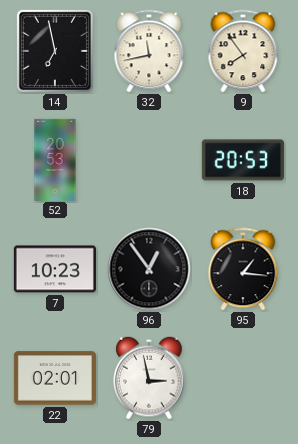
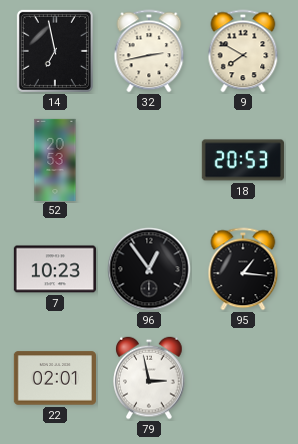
32: 11:43 -> 2:43
9: 7:54 -> 7:50
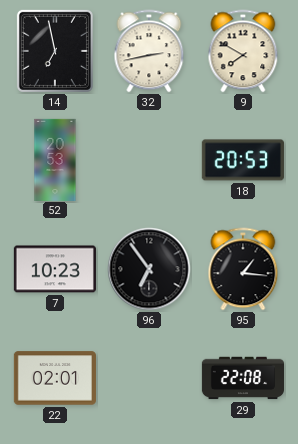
96: 12:54 -> 6:54
79: 2:58 -> none
29: none -> 22:08
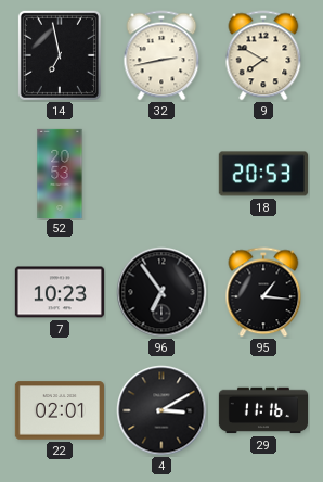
4: none -> 3:10
29: 22:08 -> 11:16
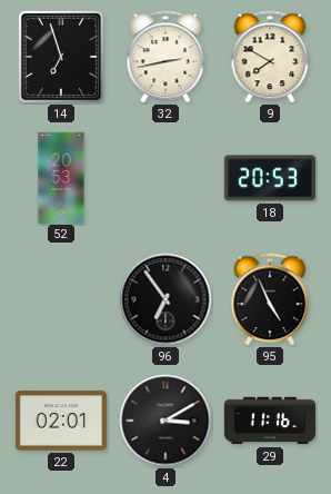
14: 6:58 -> 6:57
7: 10:23 -> none
95: 1:16 -> 4:56
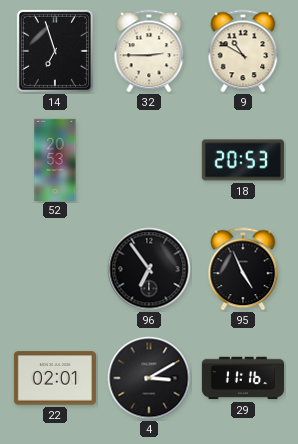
32: 2:43 -> 2:45
9: 7:50 -> 10:50
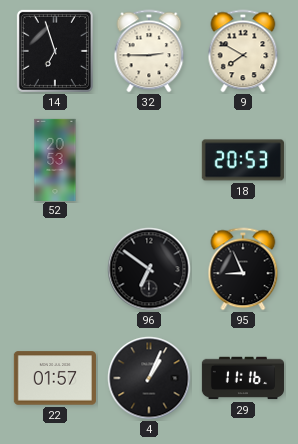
9: 10:50 -> 7:50
96: 6:54 -> 6:51
95: 4:56 -> 8:56
22: 02:01 -> 01:57
4: 3:10 -> 1:04
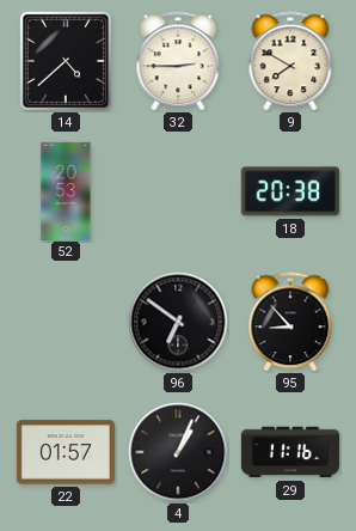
14: 6:57 -> 4:38
18: 20:53 -> 20:38
95: 8:56 -> 8:53
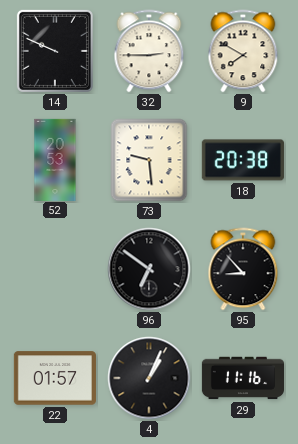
14: 4:38 -> 9:49
73: none -> 9:29
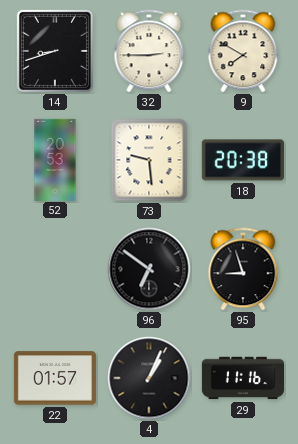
14: 9:49 -> 8:42
95: 8:53 -> 8:57
